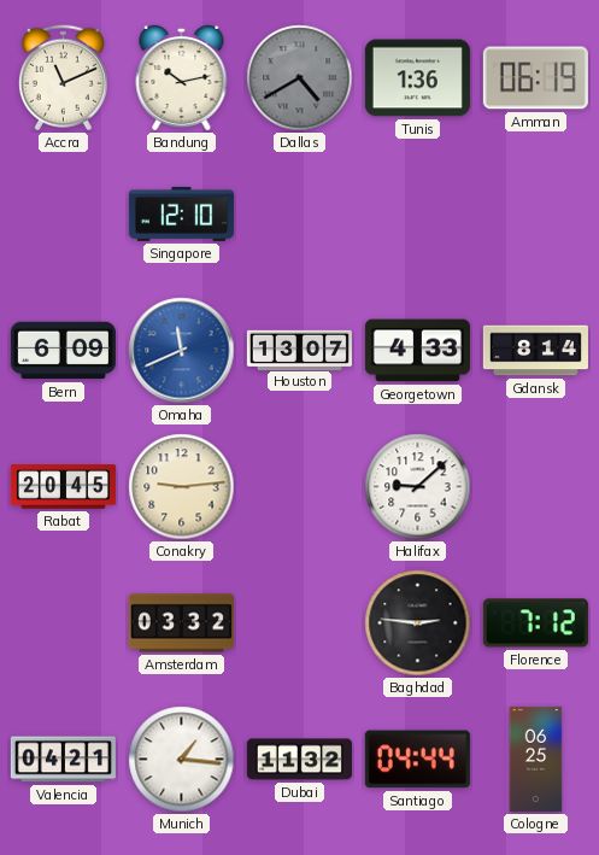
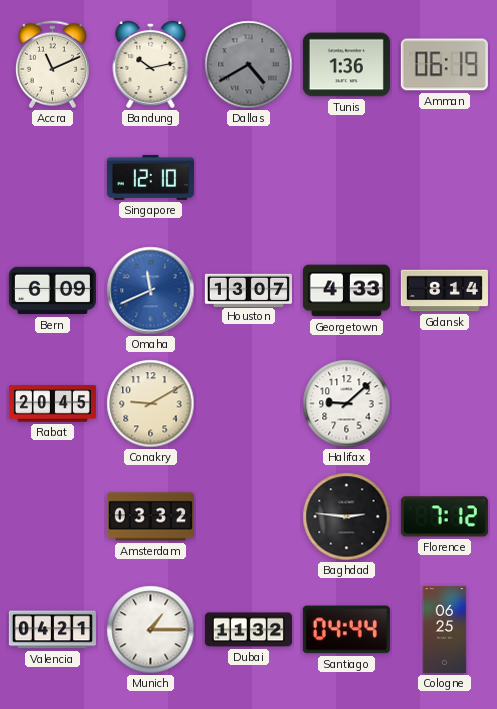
Conakry: 9:14 -> 9:10
Munich: 1:16 -> 1:15
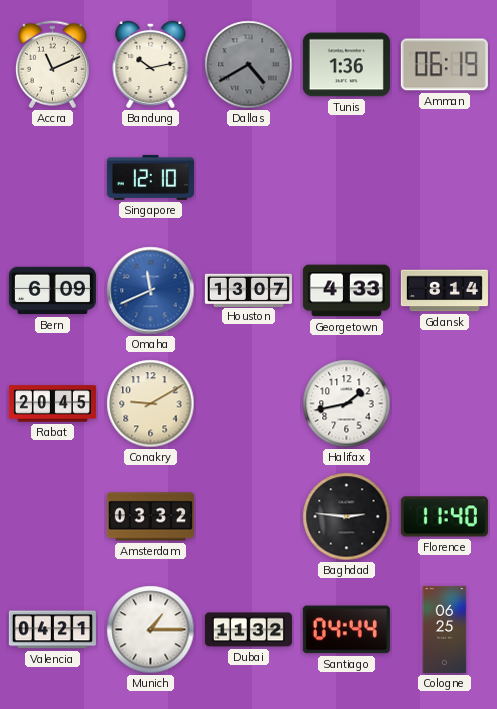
Halifax: 9:08 -> 1:43
Florence: 7:12 -> 11:40
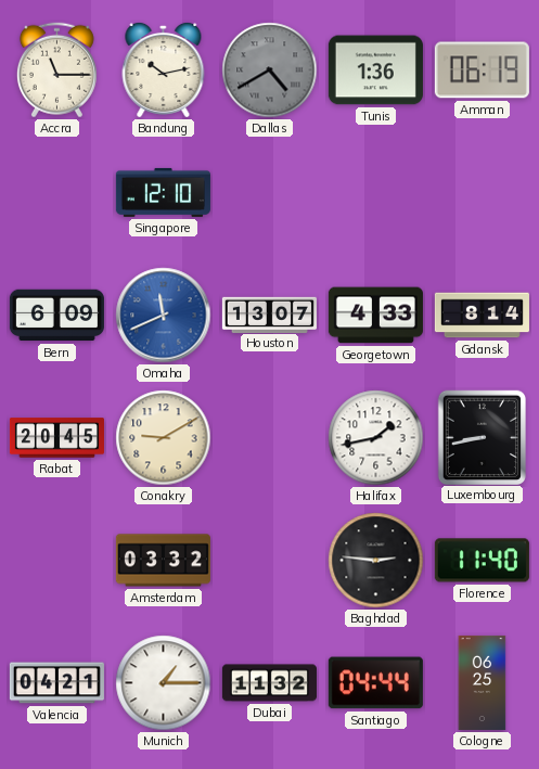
Accra: 11:11 -> 11:15
Luxembourg: none -> 8:43
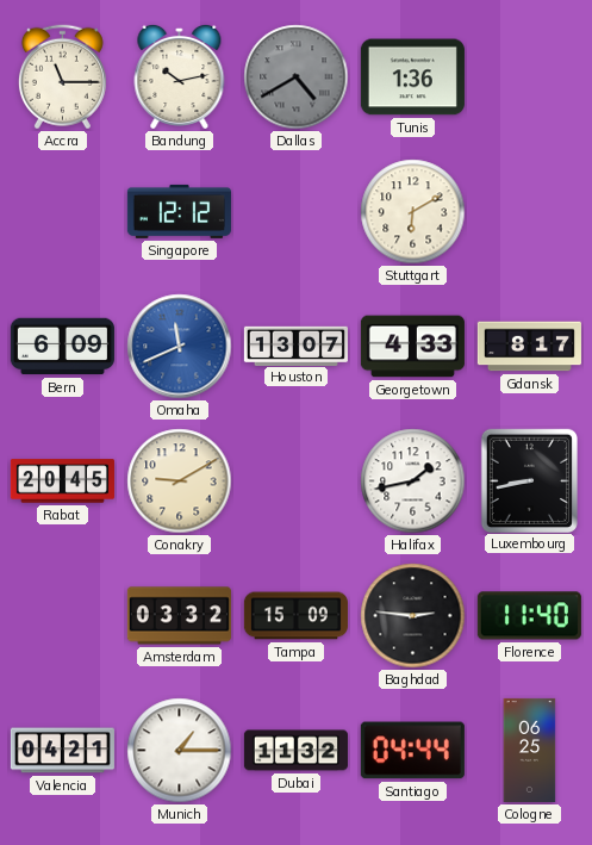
Amman: 06:19 -> none
Singapore: 12:10 -> 12:12
Stuttgart: none -> 6:10
Gdansk: 8:14 -> 8:17
Tampa: none -> 15:09
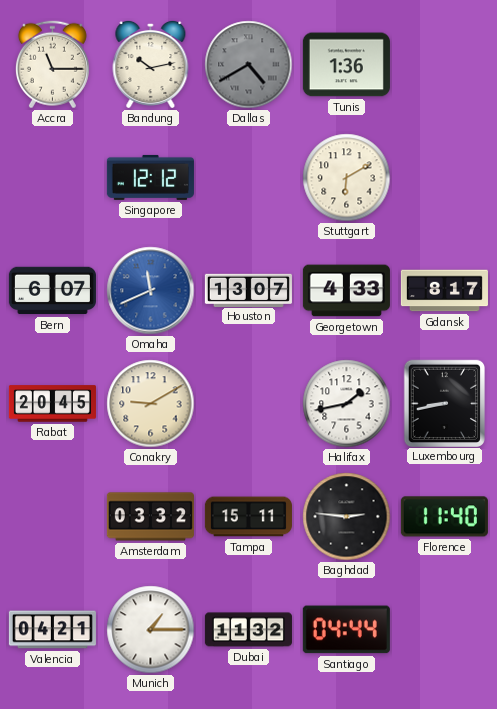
Bern: 6:09 -> 6:07
Tampa: 15:09 -> 15:11
Cologne: 06:25 -> none
